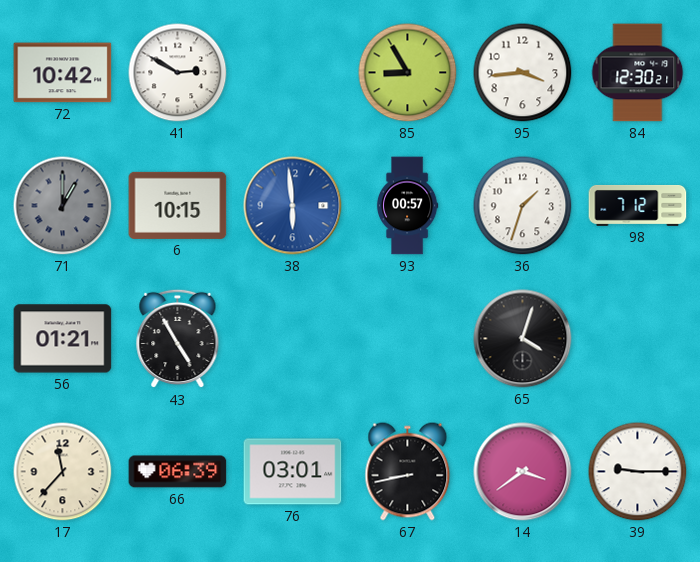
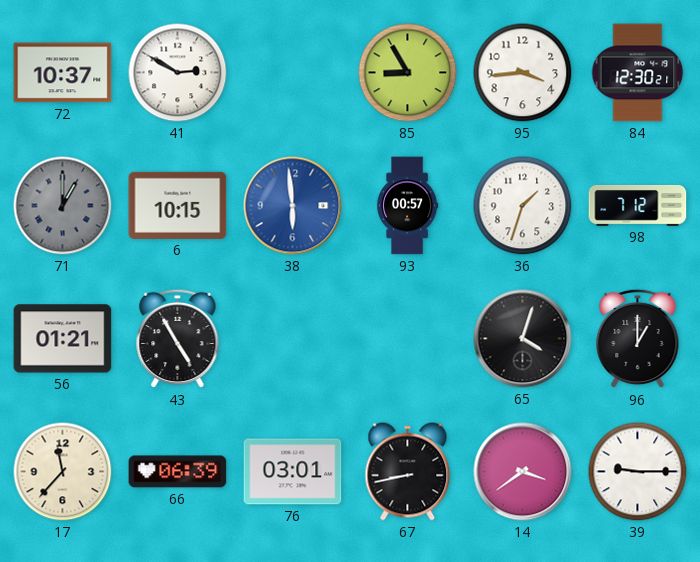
72: 10:42 -> 10:37
96: none -> 1:00
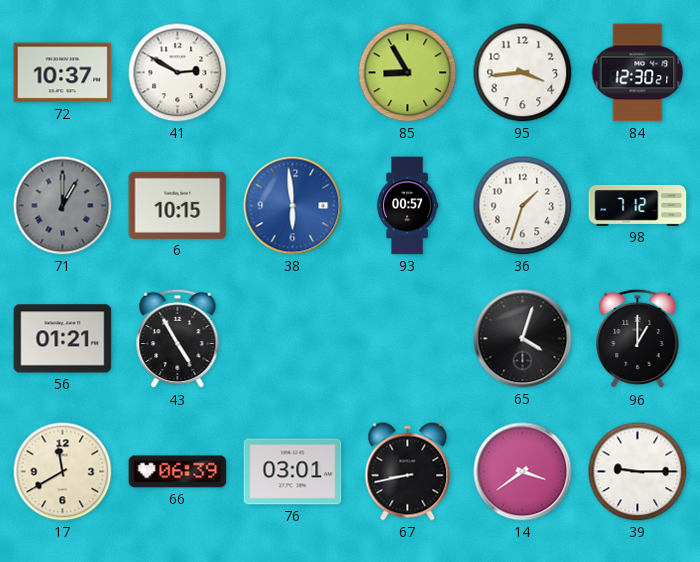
17: 11:37 -> 11:40
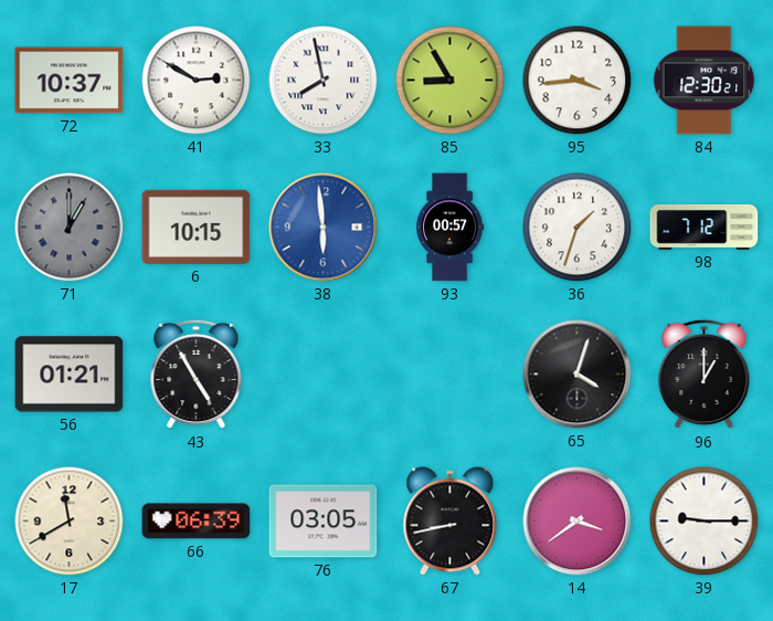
33: none -> 7:58
76: 03:01 -> 03:05
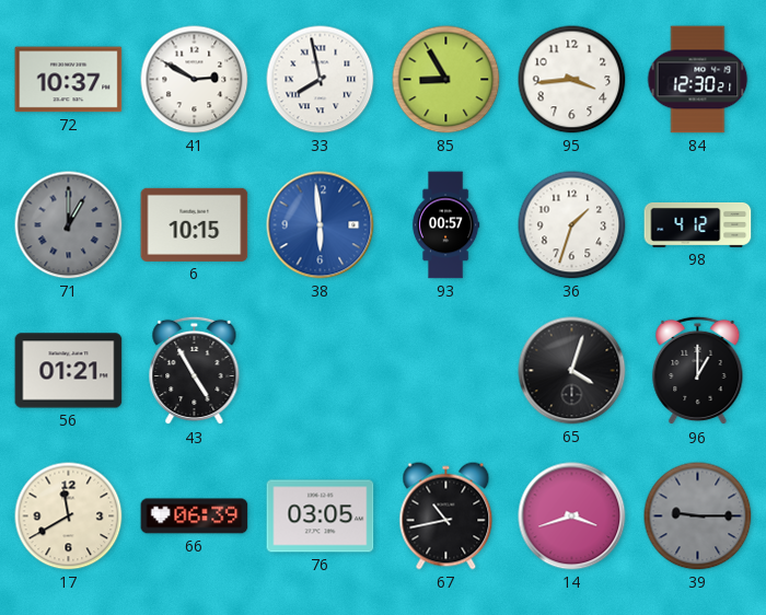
98: 7:12 -> 4:12
67: 8:43 -> 10:43
14: 3:39 -> 3:42
39 dial: white -> grey
